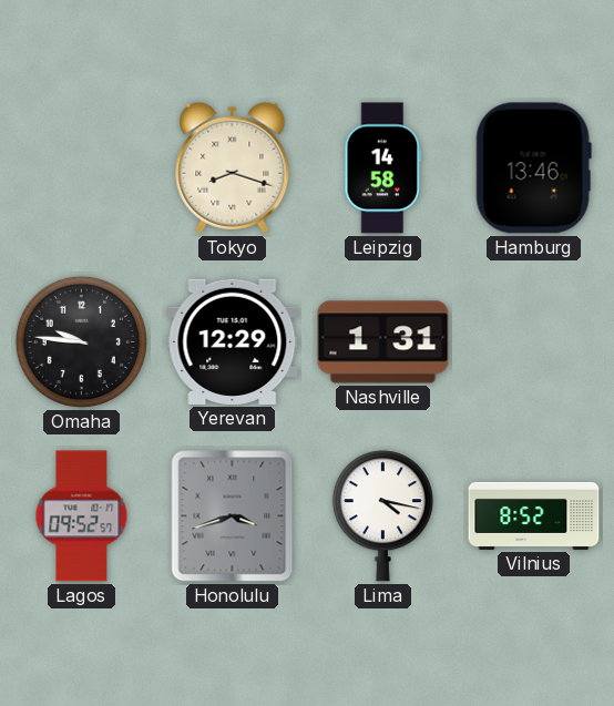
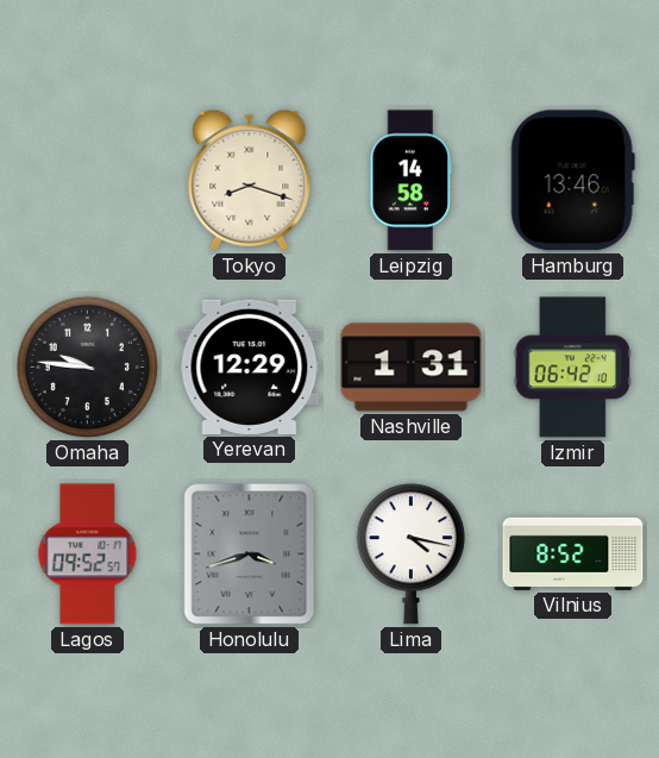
Izmir: none -> 06:42
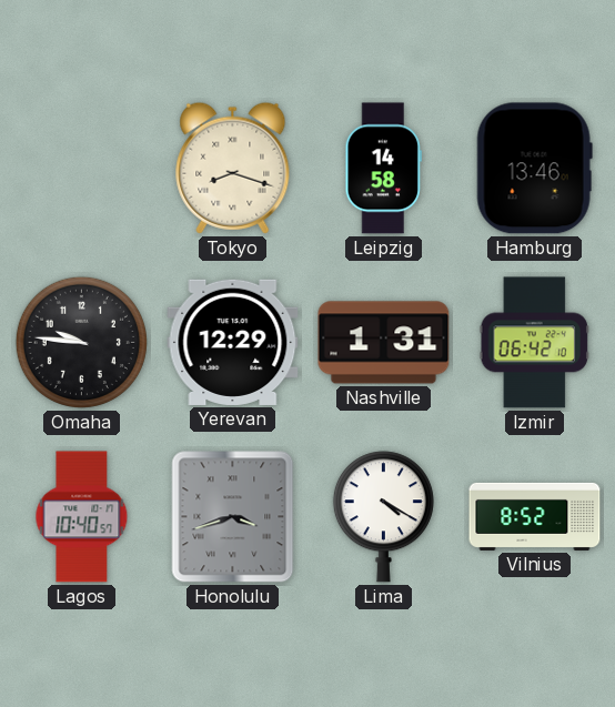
Lagos: 09:52 -> 10:40
Lima: 4:17 -> 4:20
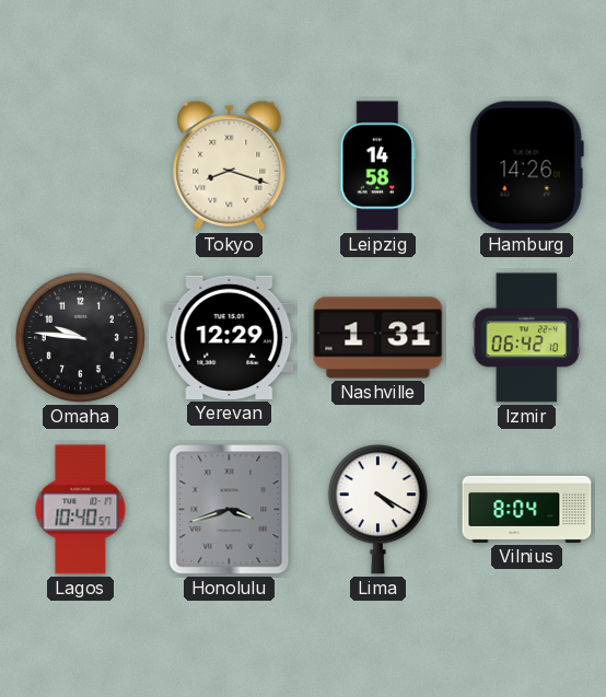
Hamburg: 13:46 -> 14:26
Vilnius: 8:52 -> 8:04
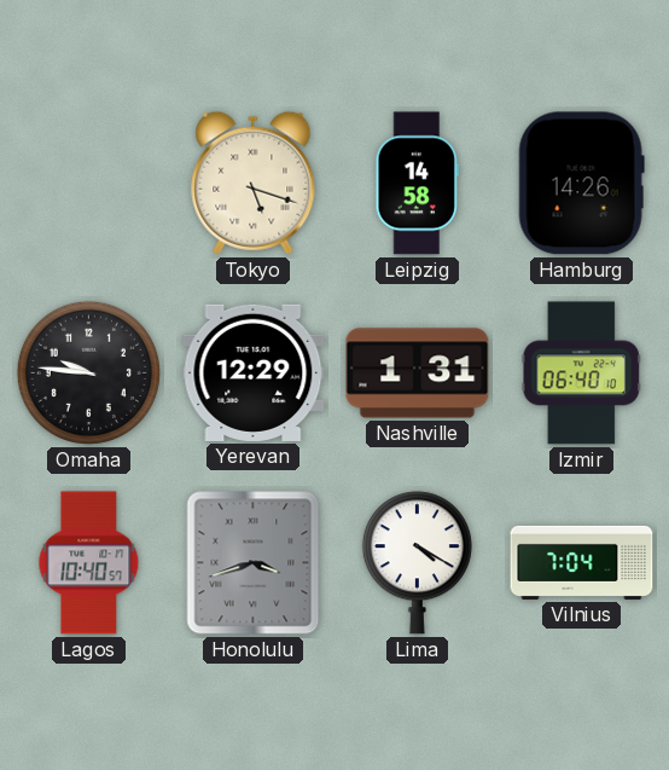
Tokyo: 8:18 -> 5:18
Izmir: 06:42 -> 06:40
Vilnius: 8:04 -> 7:04
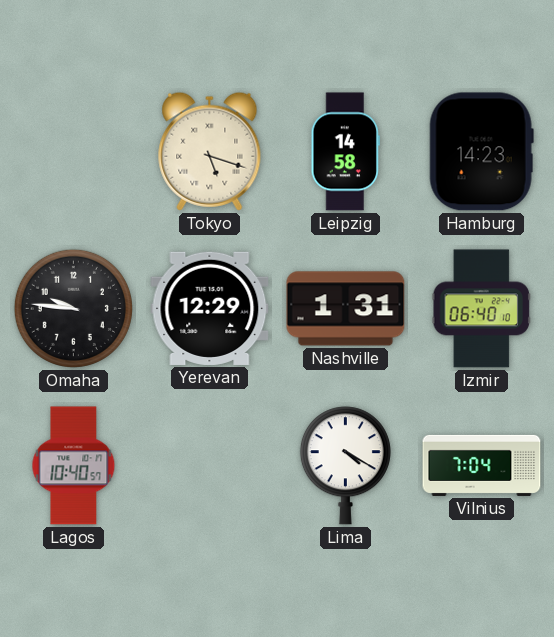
Hamburg: 14:26 -> 14:23
Honolulu: 3:42 -> none
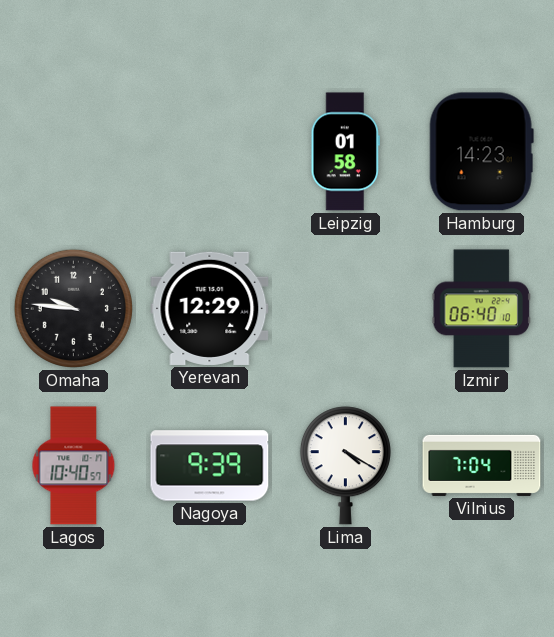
Tokyo: 5:18 -> none
Leipzig: 14:58 -> 01:58
Nashville: 1:31 -> none
Nagoya: none -> 9:39
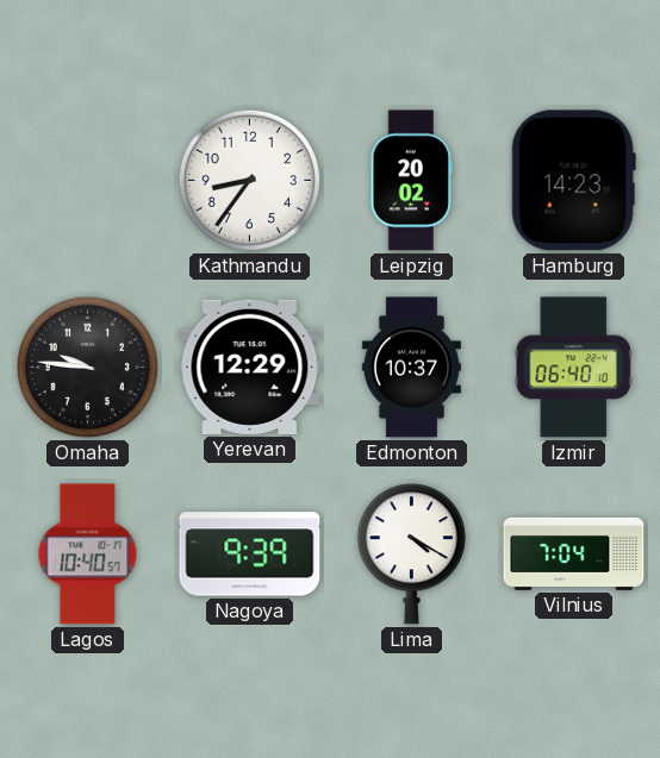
Kathmandu: none -> 8:36
Leipzig: 01:58 -> 20:02
Edmonton: none -> 10:37
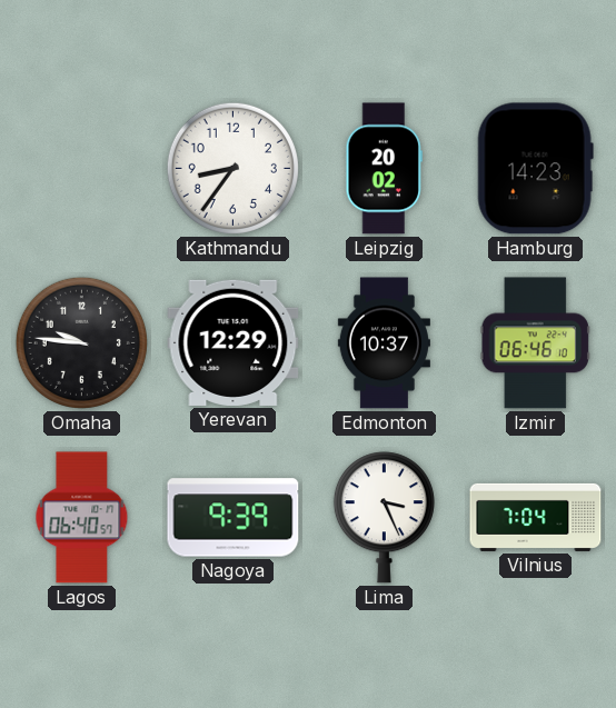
Izmir: 06:40 -> 06:46
Lagos: 10:40 -> 06:40
Lima: 4:20 -> 3:26
